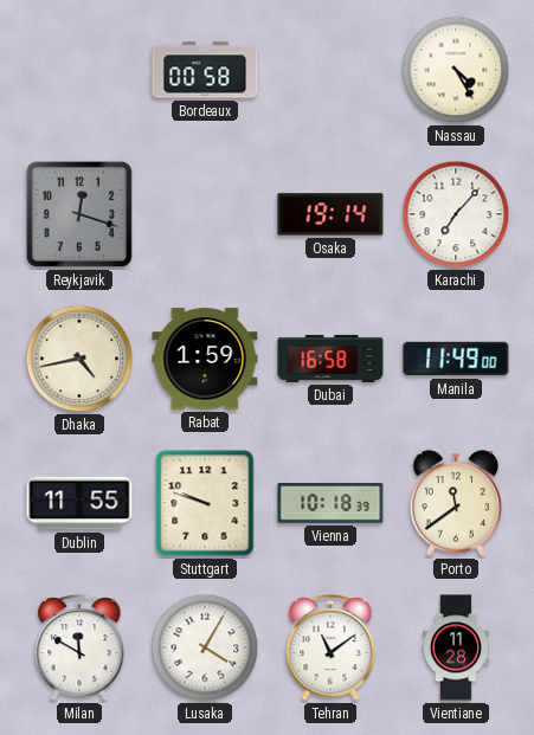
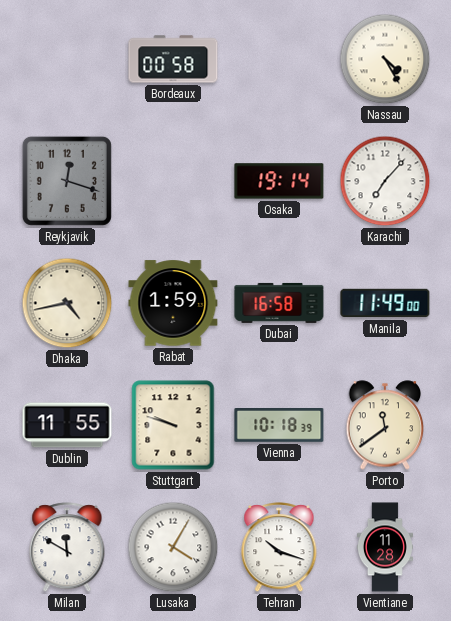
Tehran: 11:09 -> 10:18
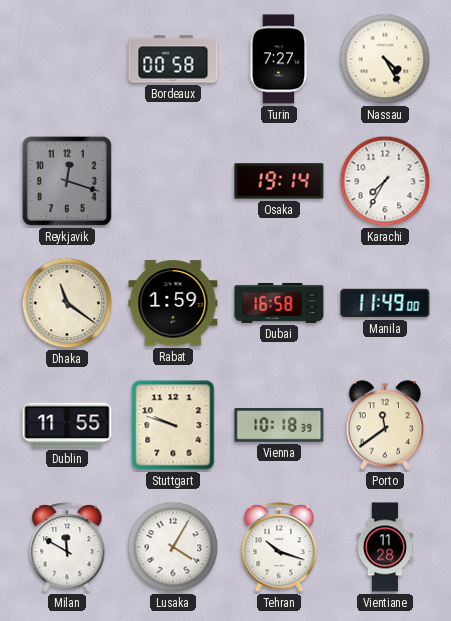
Turin: none -> 7:27
Karachi: 7:07 -> 7:35
Dhaka: 4:43 -> 11:21
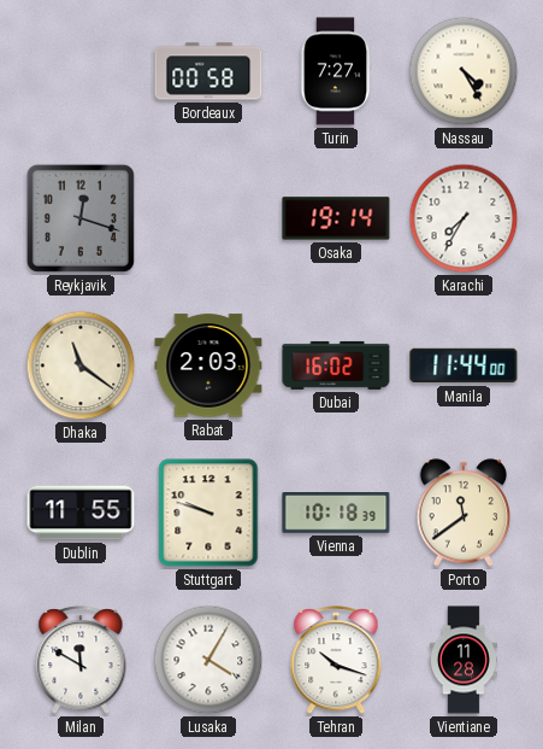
Rabat: 1:59 -> 2:03
Dubai: 16:58 -> 16:02
Manila: 11:49 -> 11:44
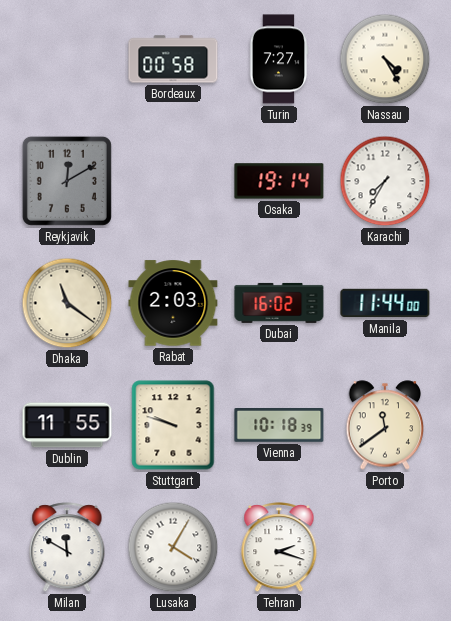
Reykjavik: 12:18 -> 12:10
Tehran: 10:18 -> 2:18
Vientiane: 11:28 -> none
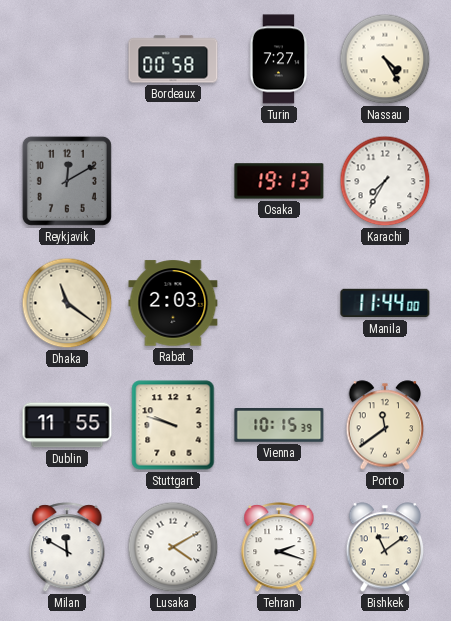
Osaka: 19:14 -> 19:13
Dubai: 16:02 -> none
Vienna: 10:18 -> 10:15
Lusaka: 4:05 -> 4:10
Bishkek: none -> 11:09
